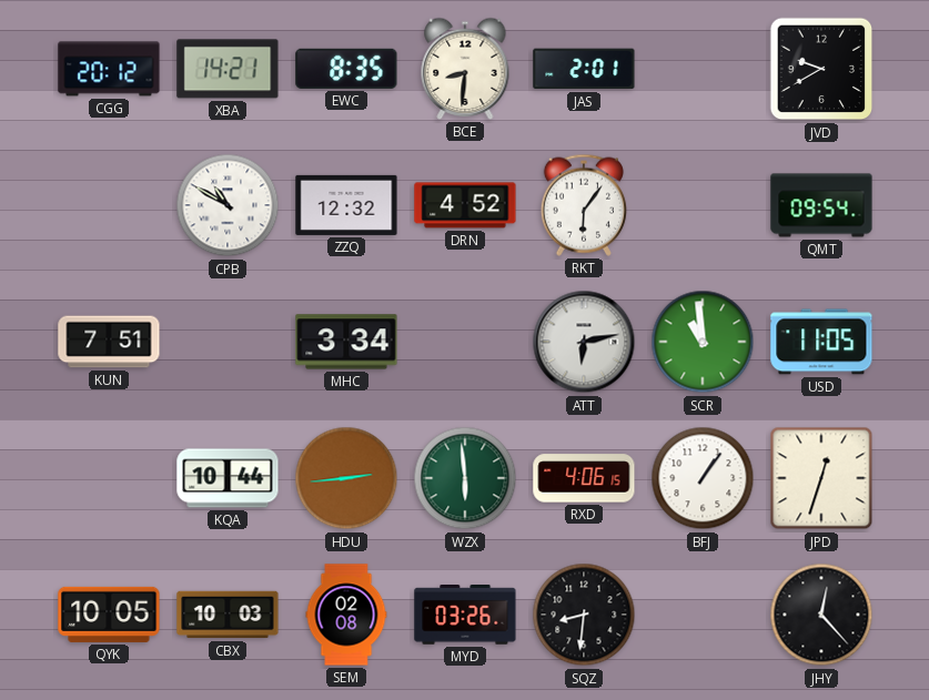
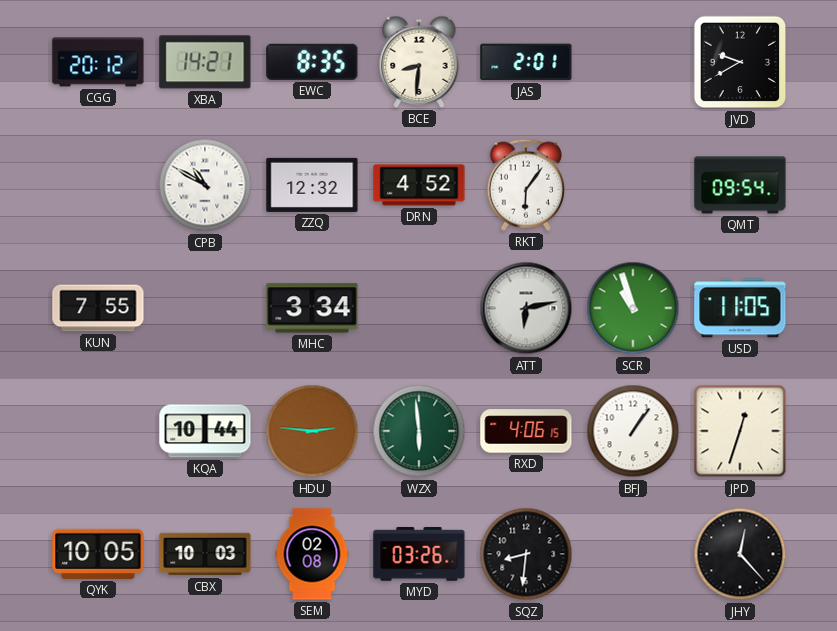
KUN: 7:51 -> 7:55
SCR: 10:59 -> 10:57
HDU: 2:44 -> 2:46
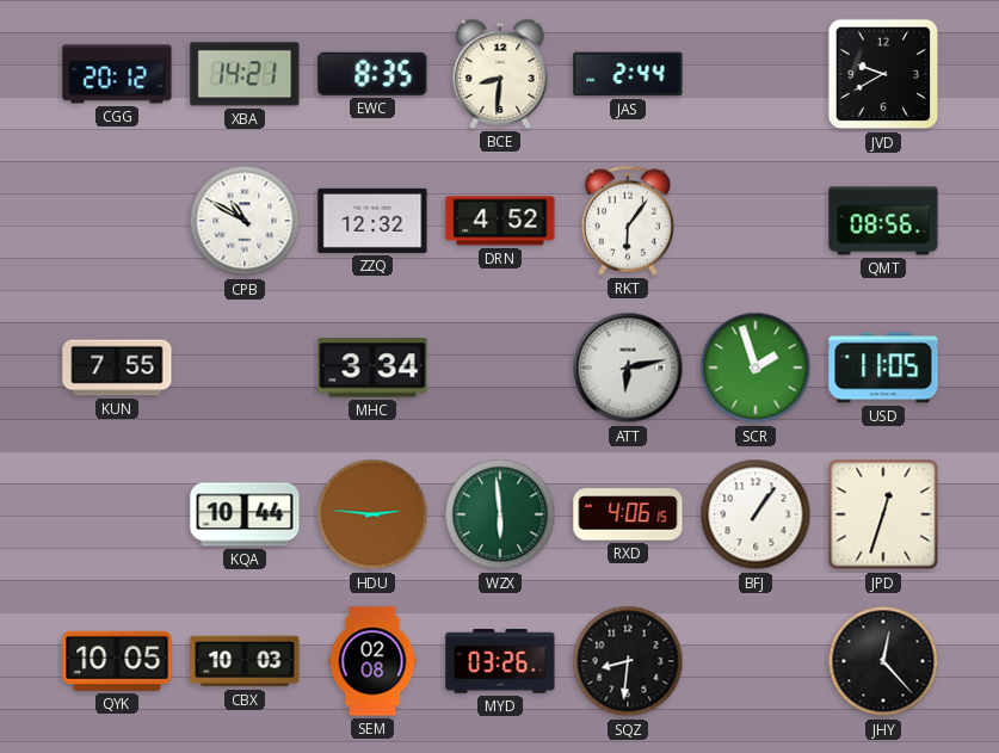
JAS: 2:01 -> 2:44
QMT: 09:54 -> 08:56
SCR: 10:57 -> 1:57
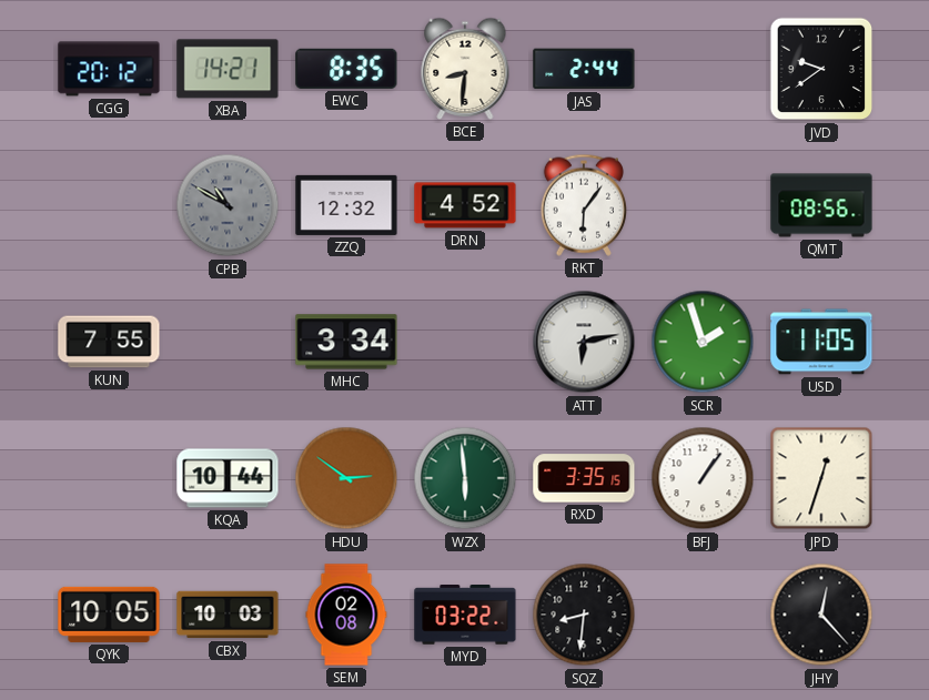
JVD: 9:40 -> 9:39
CPB dial: white -> grey
HDU: 2:46 -> 2:51
RXD: 4:06 -> 3:35
MYD: 03:26 -> 03:22
